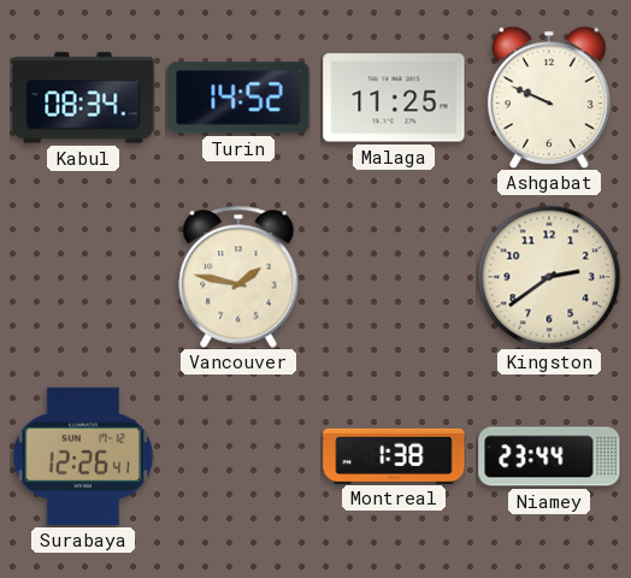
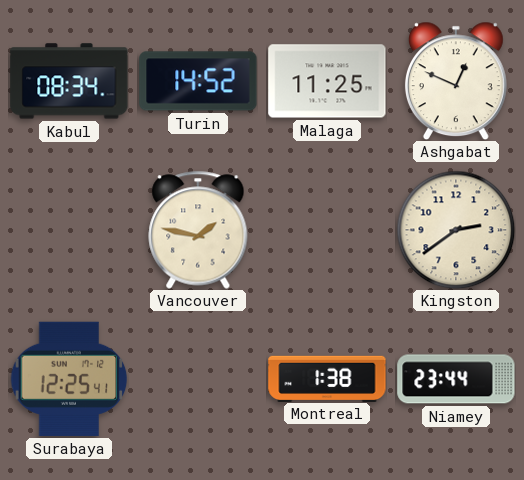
Ashgabat: 9:49 -> 12:49
Surabaya: 12:26 -> 12:25
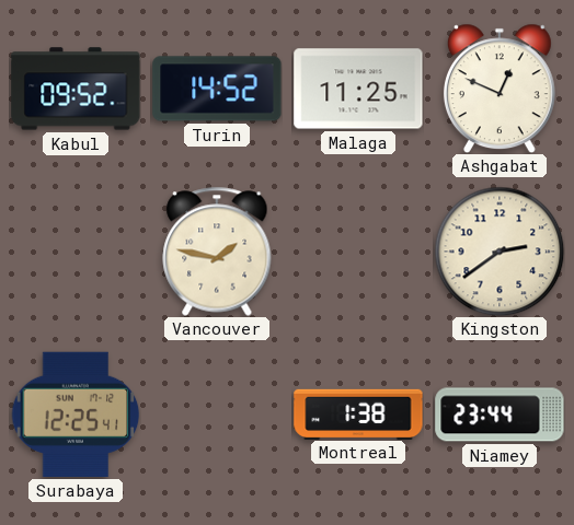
Kabul: 08:34 -> 09:52
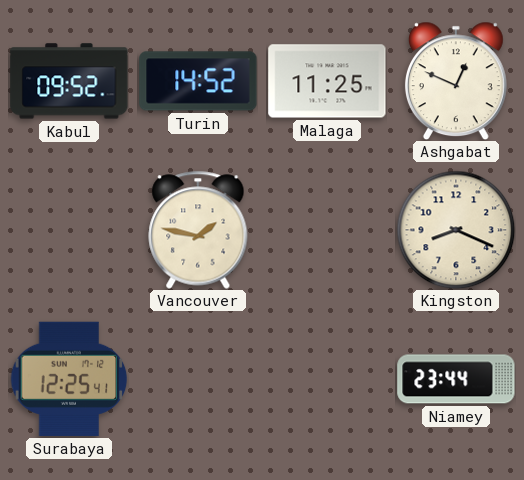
Kingston: 2:39 -> 8:19
Montreal: 1:38 -> none
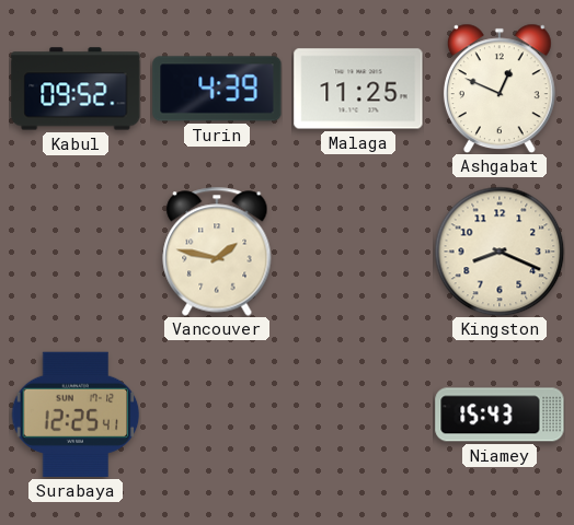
Turin: 14:52 -> 4:39
Niamey: 23:44 -> 15:43
